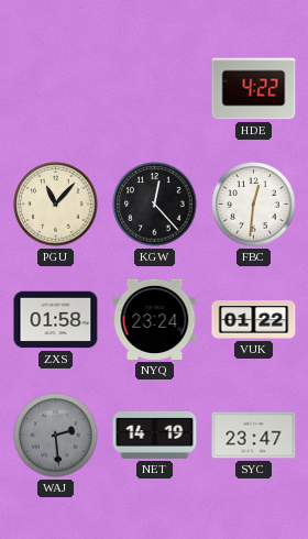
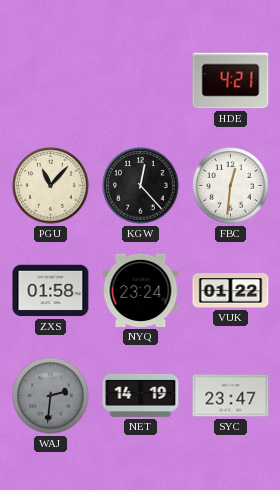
HDE: 4:22 -> 4:21
WAJ: 2:29 -> 2:31
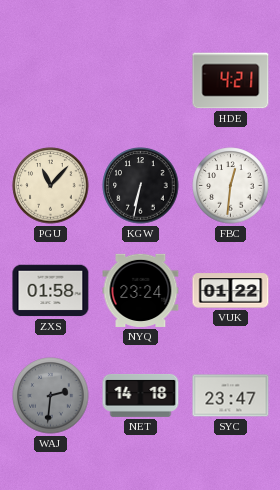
KGW: 12:23 -> 6:32
NET: 14:19 -> 14:18
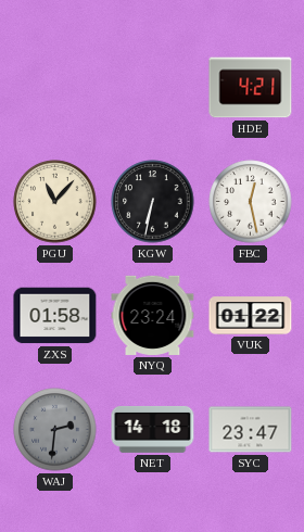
FBC: 12:31 -> 12:28
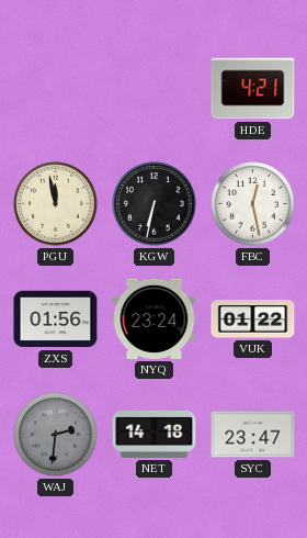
PGU: 11:07 -> 11:58
ZXS: 01:58 -> 01:56
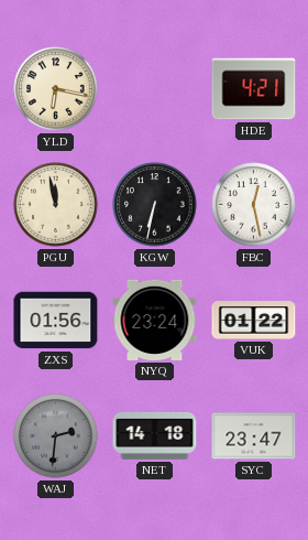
YLD: none -> 6:17
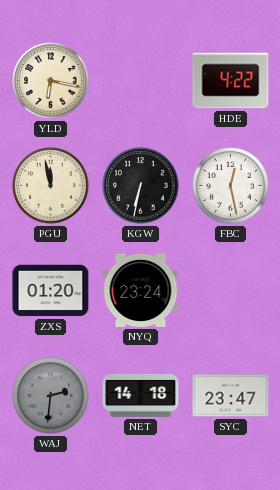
HDE: 4:21 -> 4:22
ZXS: 01:56 -> 01:20
VUK: 01:22 -> none
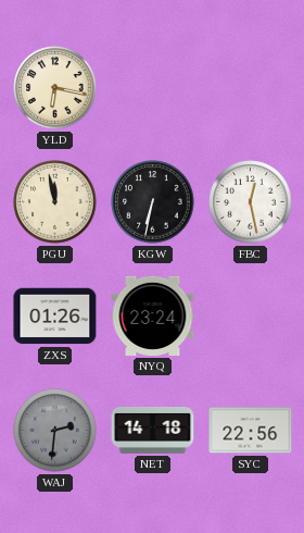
HDE: 4:22 -> none
ZXS: 01:20 -> 01:26
SYC: 23:47 -> 22:56
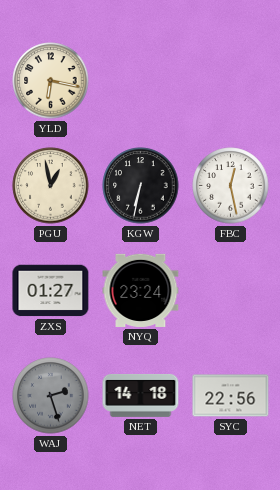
PGU: 11:58 -> 12:58
ZXS: 01:26 -> 01:27
WAJ: 2:31 -> 2:27
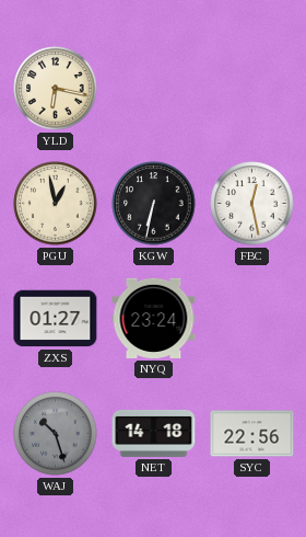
WAJ: 2:27 -> 10:27
